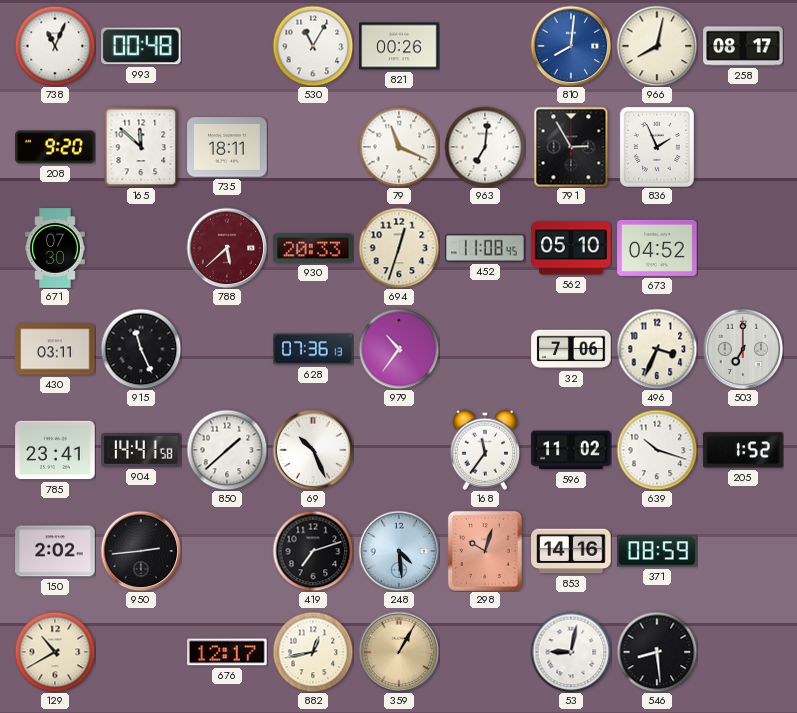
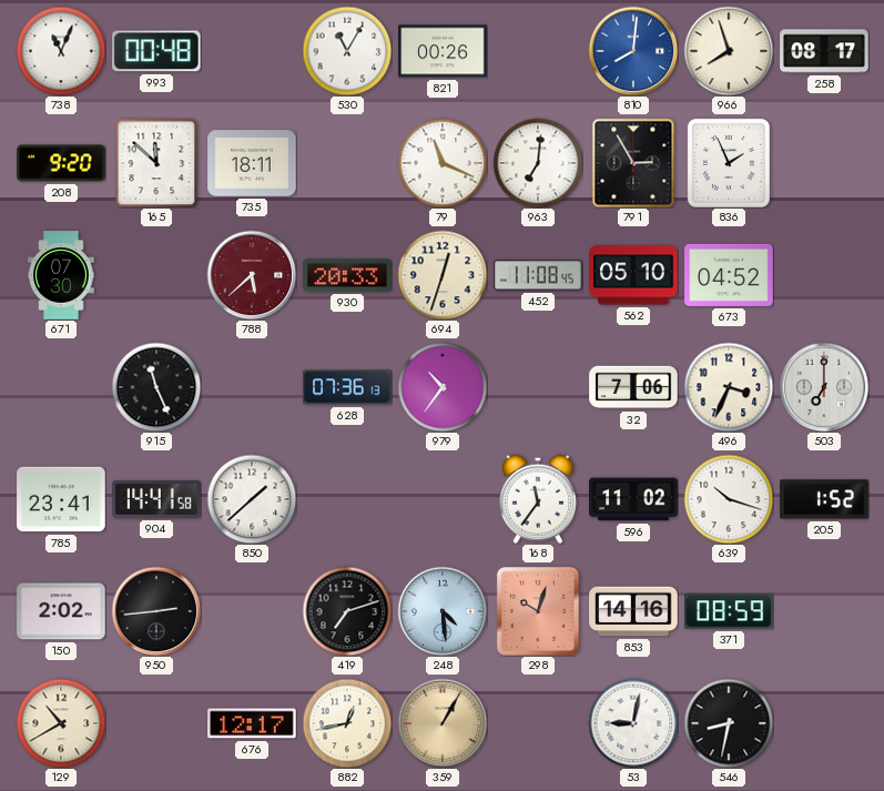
966: 8:02 -> 7:57
430: 03:11 -> none
69: 10:26 -> none
546: 8:29 -> 8:32
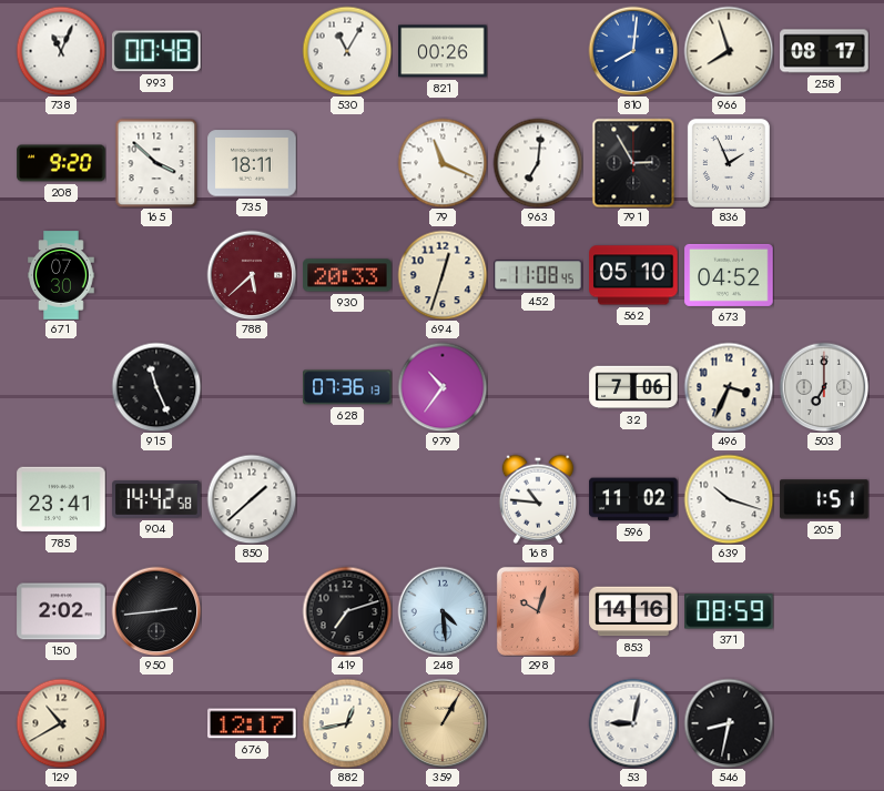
165: 11:52 -> 3:52
904: 14:41 -> 14:42
168: 11:36 -> 10:46
205: 1:52 -> 1:51
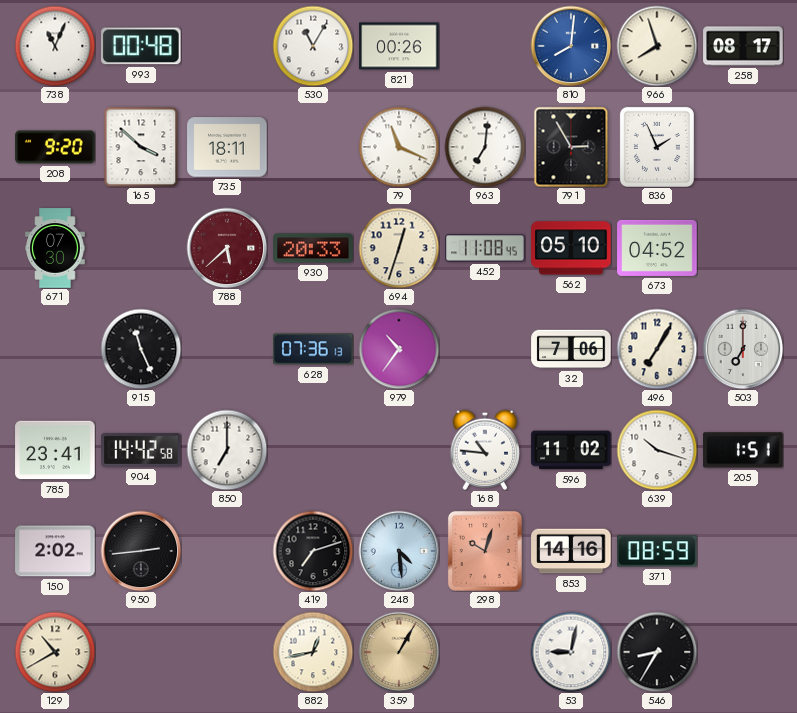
496: 3:34 -> 7:05
850: 1:38 -> 7:00
676: 12:17 -> none
546: 8:32 -> 8:35
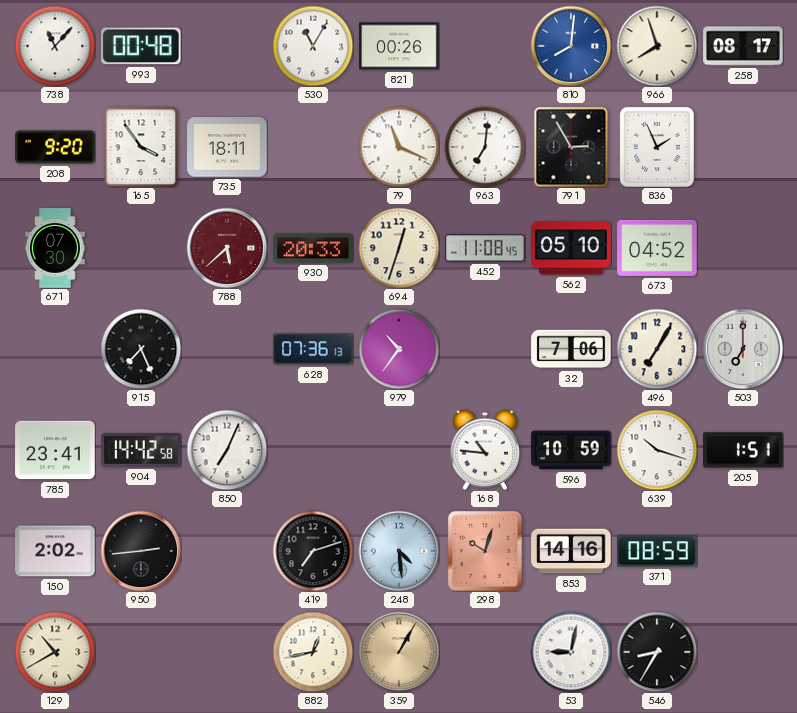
738: 11:04 -> 11:07
165: 3:52 -> 3:54
915: 11:26 -> 7:26
850: 7:00 -> 7:04
596: 11:02 -> 10:59
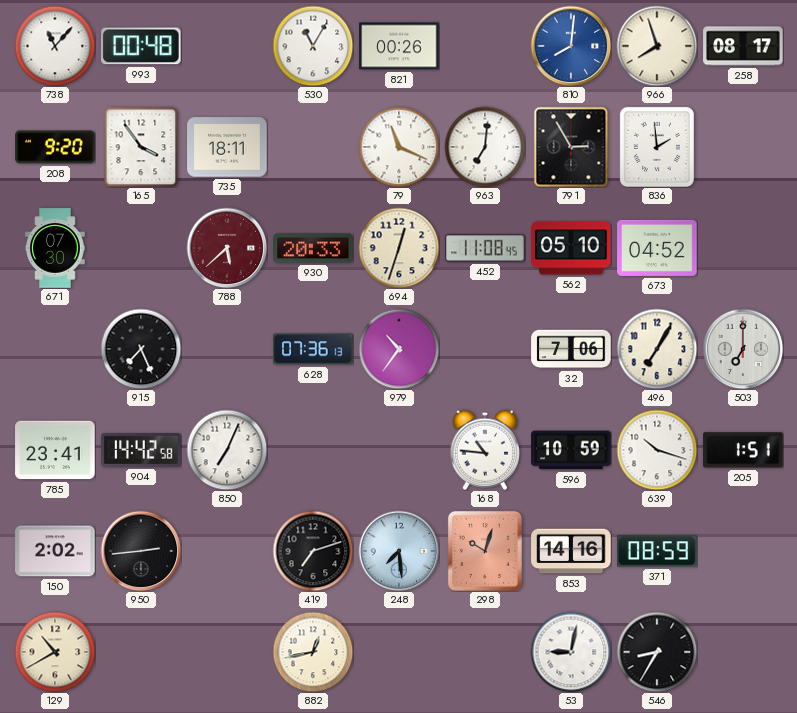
836: 1:56 -> 1:59
248: 4:29 -> 7:29
359: 1:05 -> none
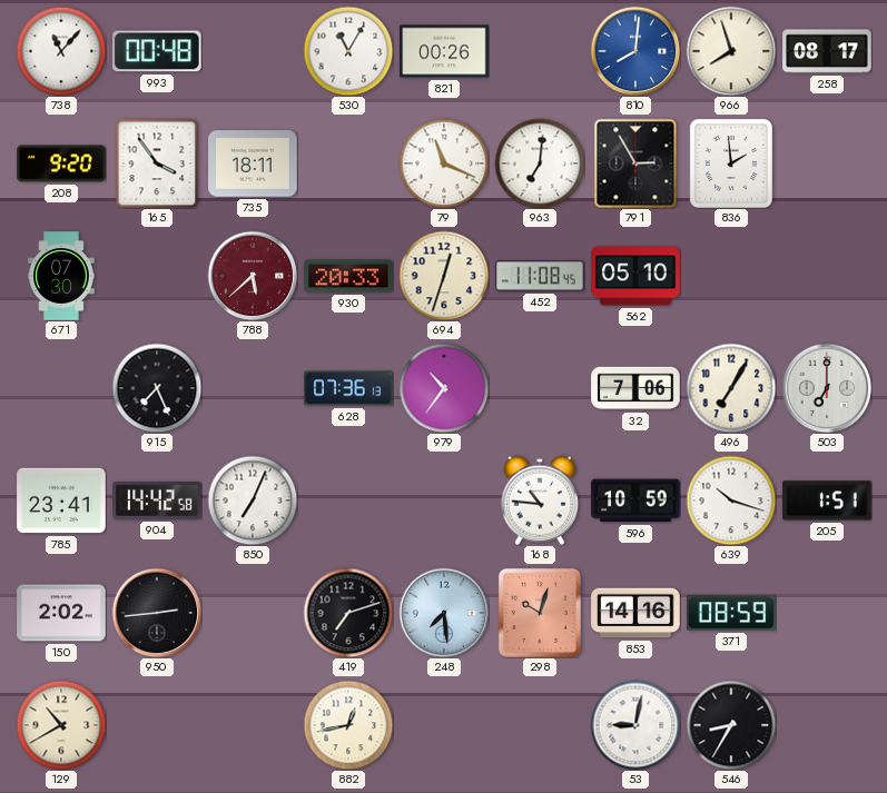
673: 04:52 -> none
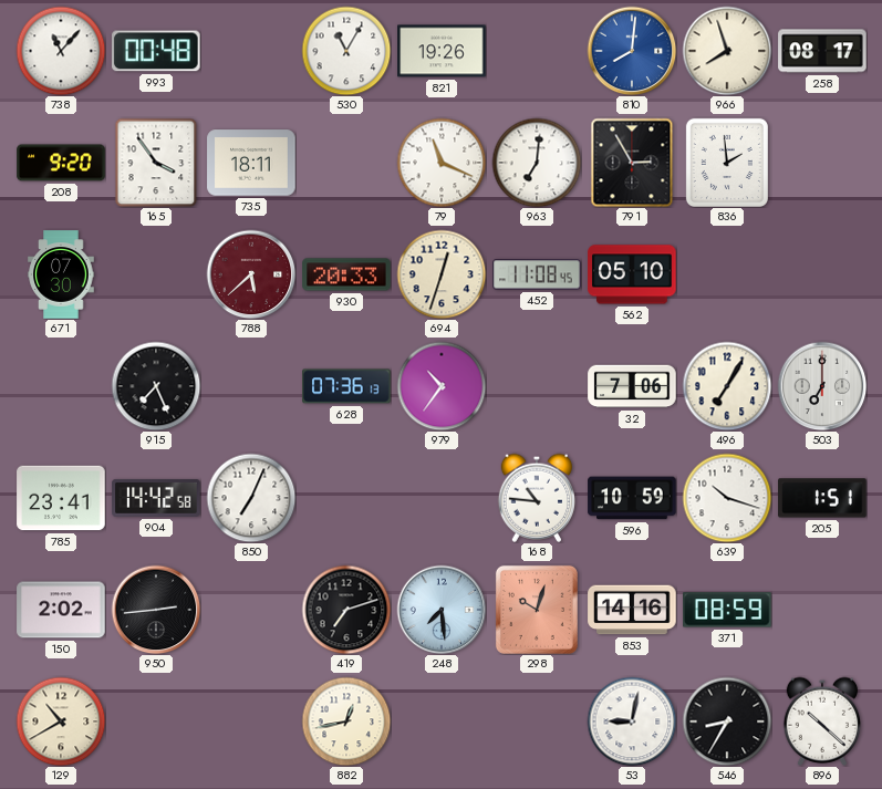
821: 00:26 -> 19:26
896: none -> 10:22
